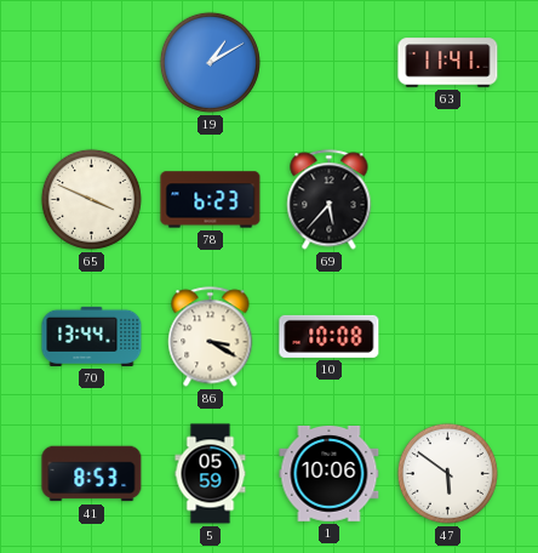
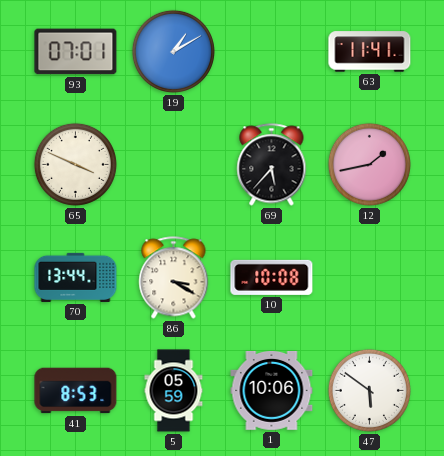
93: none -> 07:01
78: 6:23 -> none
12: none -> 1:43
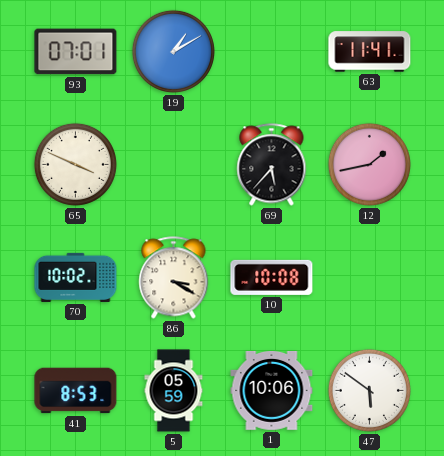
70: 13:44 -> 10:02
